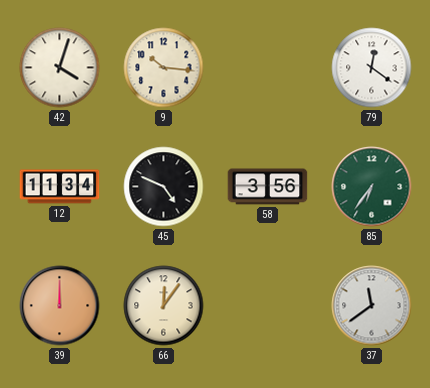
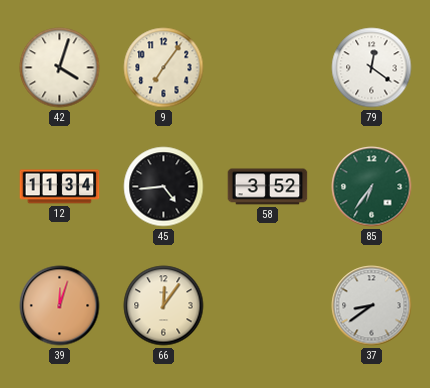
9: 10:16 -> 7:06
45: 4:49 -> 4:44
58: 3:56 -> 3:52
39: 12:00 -> 12:03
37: 11:39 -> 8:39
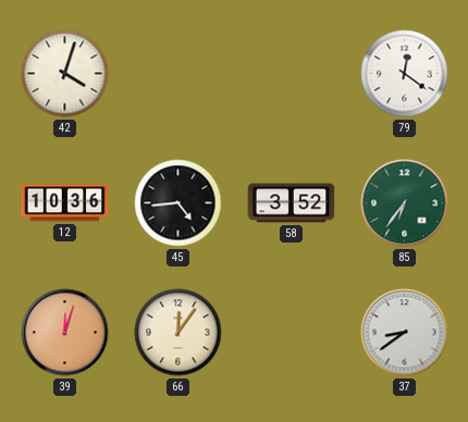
9: 7:06 -> none
12: 11:34 -> 10:36
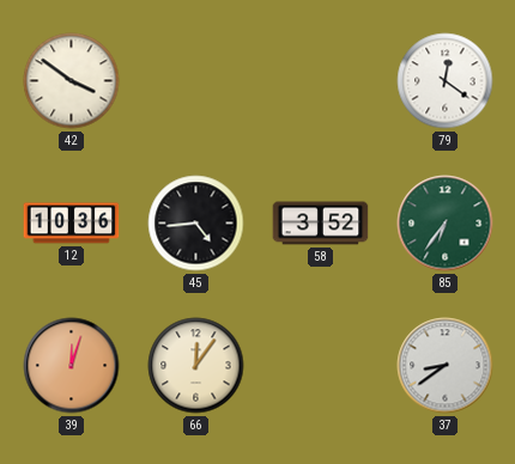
42: 4:03 -> 3:51
